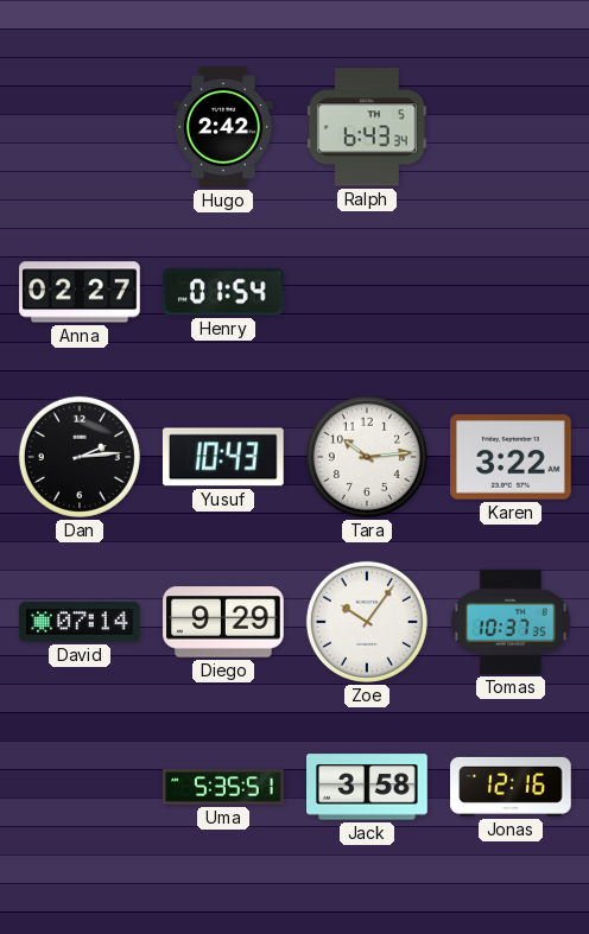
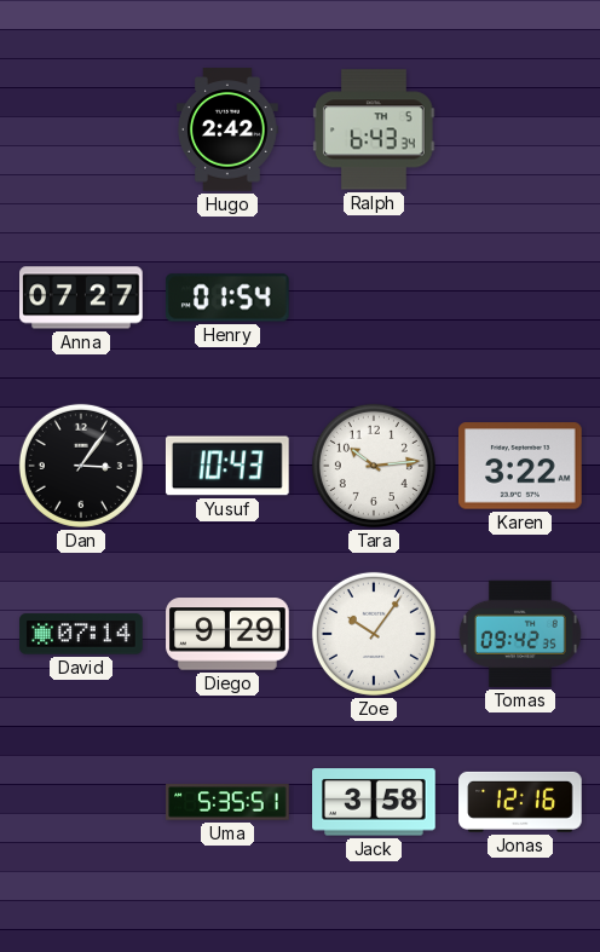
Anna: 02:27 -> 07:27
Dan: 2:14 -> 3:06
Tomas: 10:37 -> 09:42
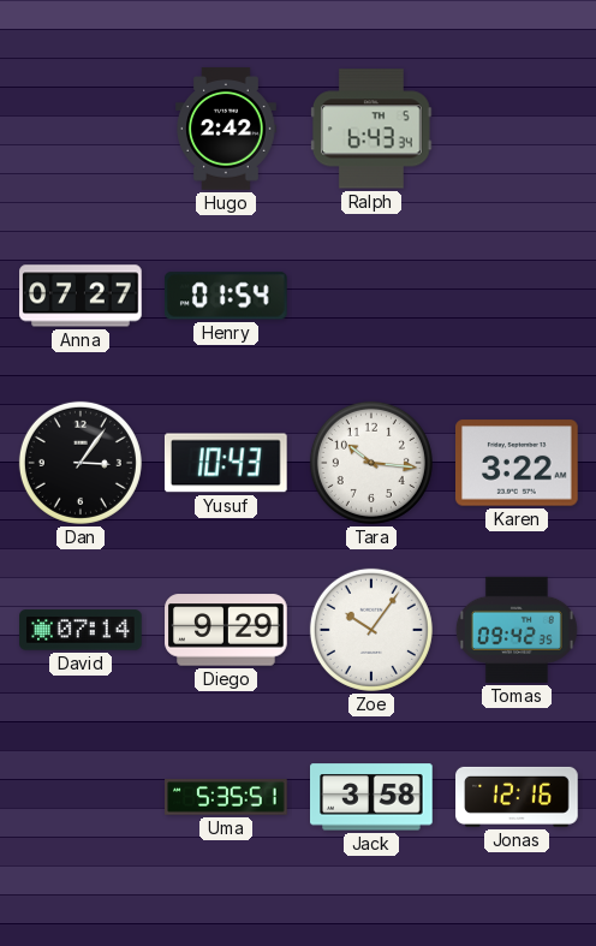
Tara: 10:14 -> 10:16
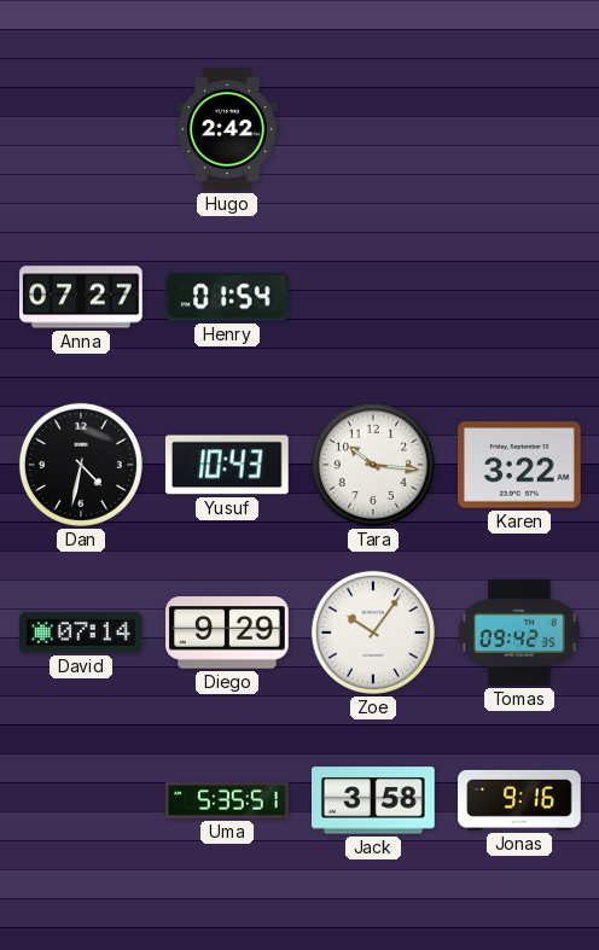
Ralph: 6:43 -> none
Dan: 3:06 -> 4:32
Jonas: 12:16 -> 9:16
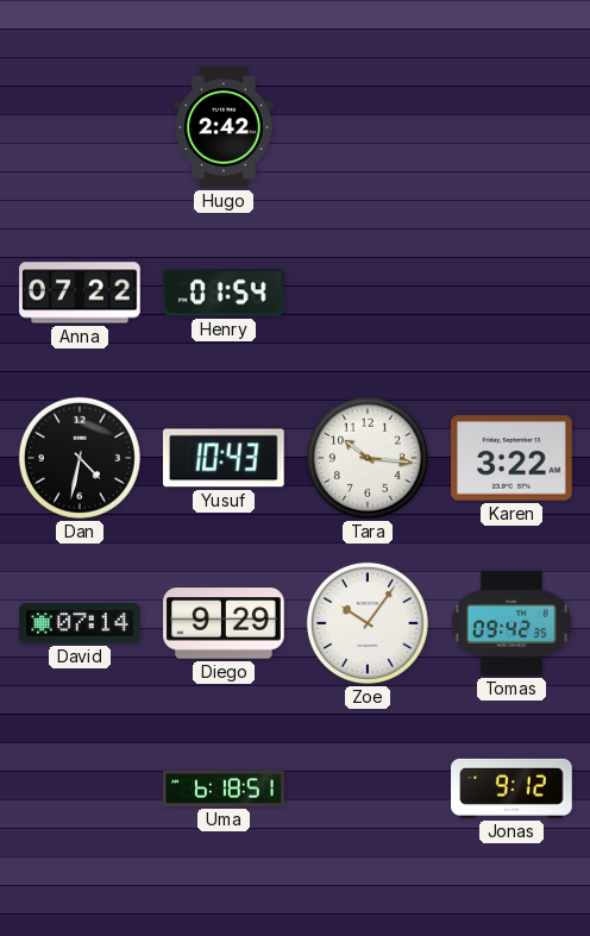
Anna: 07:27 -> 07:22
Uma: 5:35 -> 6:18
Jack: 3:58 -> none
Jonas: 9:16 -> 9:12
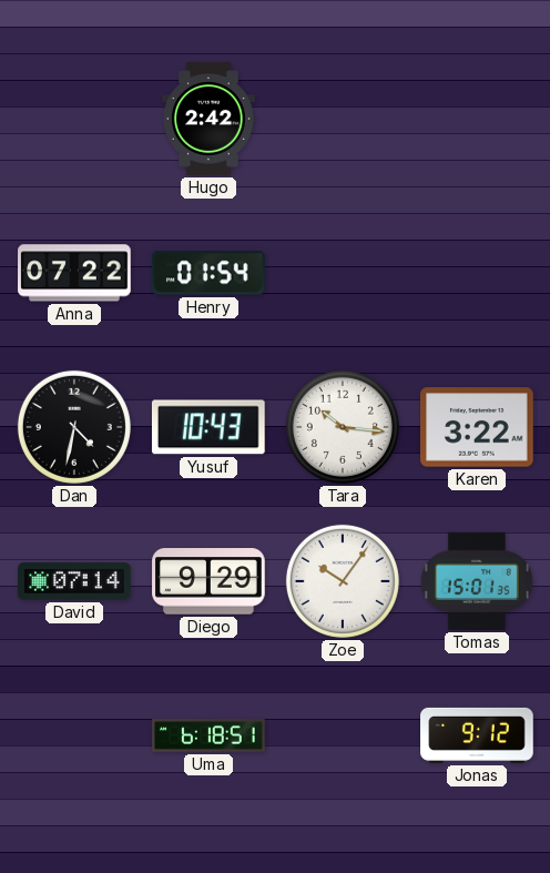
Tomas: 09:42 -> 15:01
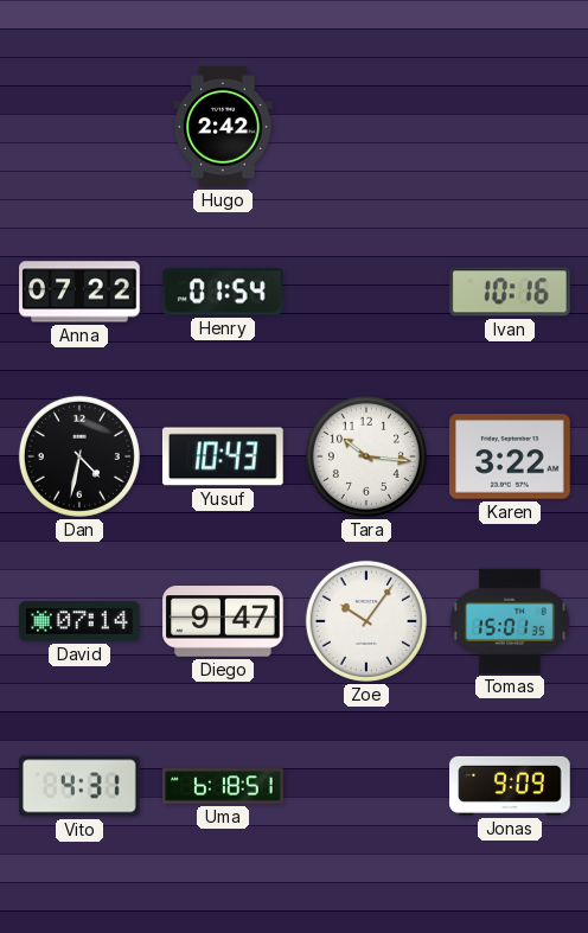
Ivan: none -> 10:16
Diego: 9:29 -> 9:47
Vito: none -> 4:31
Jonas: 9:12 -> 9:09
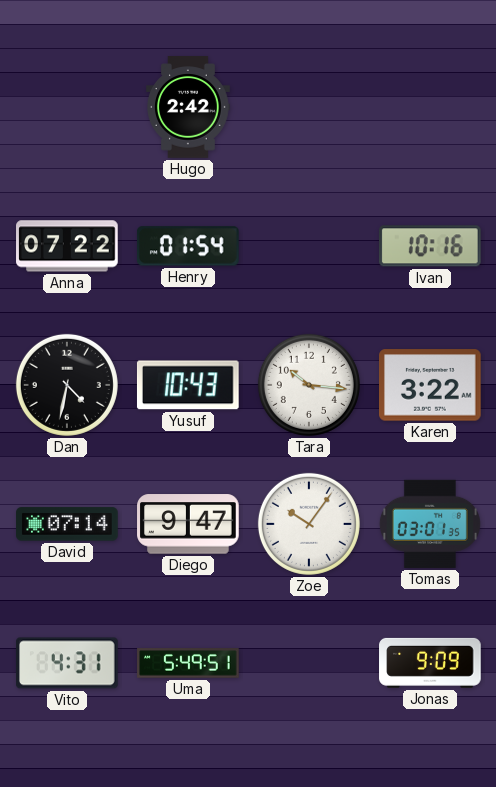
Tomas: 15:01 -> 03:01
Uma: 6:18 -> 5:49
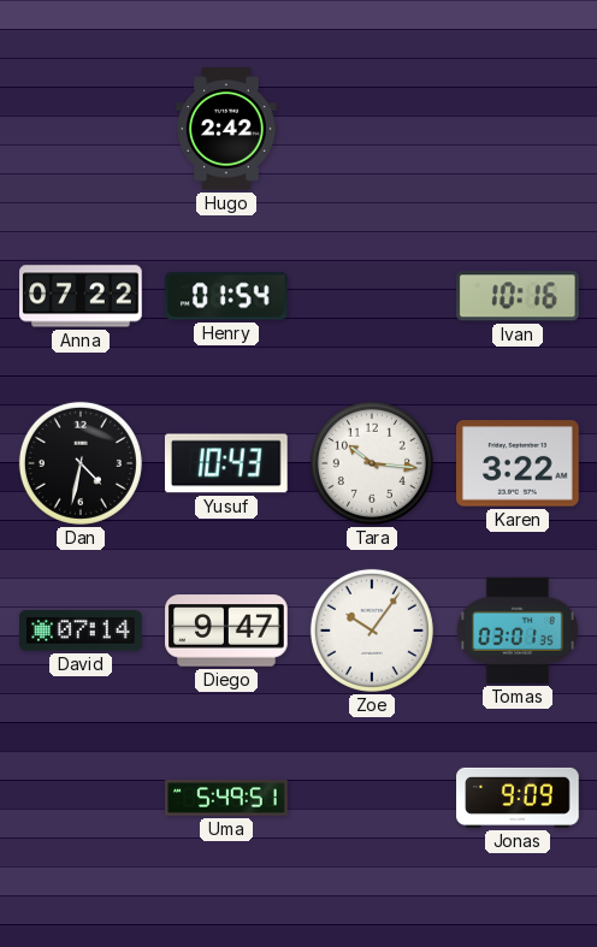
Vito: 4:31 -> none
